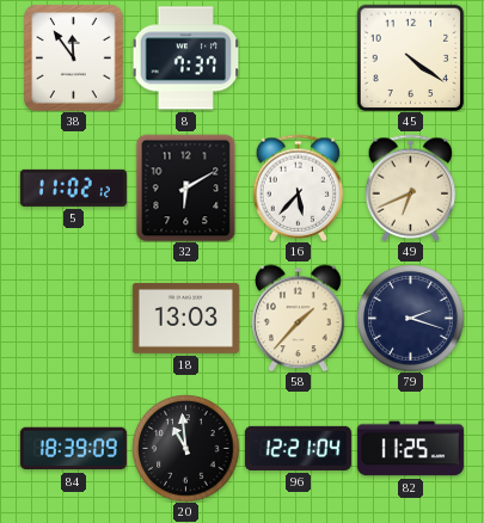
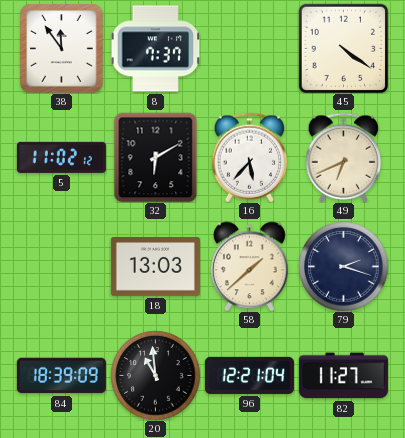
58: 1:37 -> 1:38
82: 11:25 -> 11:27
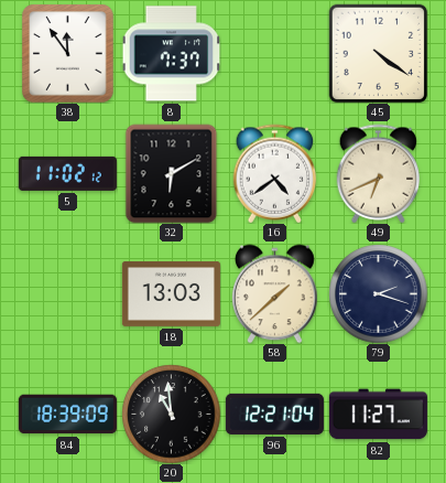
16: 5:37 -> 4:39
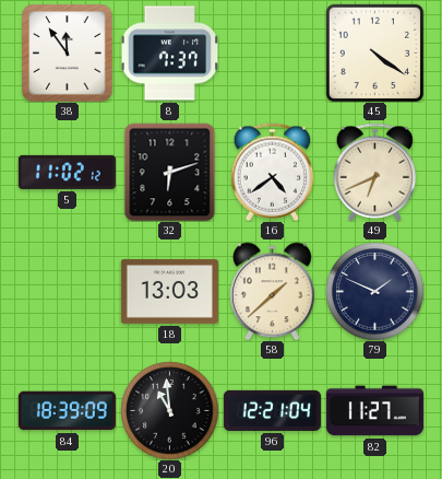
32: 6:10 -> 6:12
79: 2:18 -> 1:49
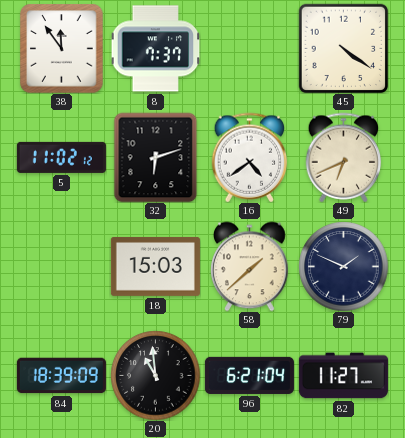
18: 13:03 -> 15:03
96: 12:21 -> 6:21
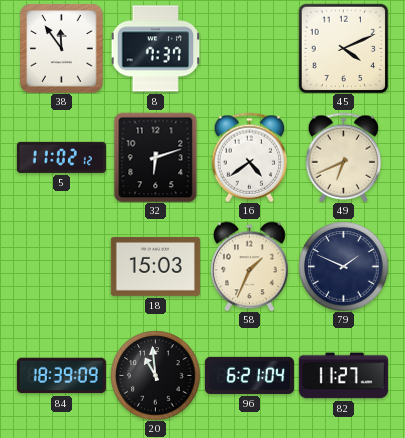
45: 4:21 -> 4:11
58: 1:38 -> 1:34
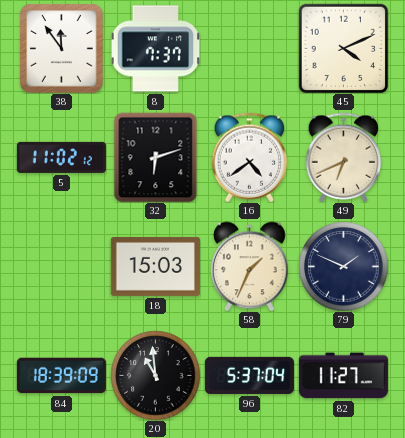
96: 6:21 -> 5:37
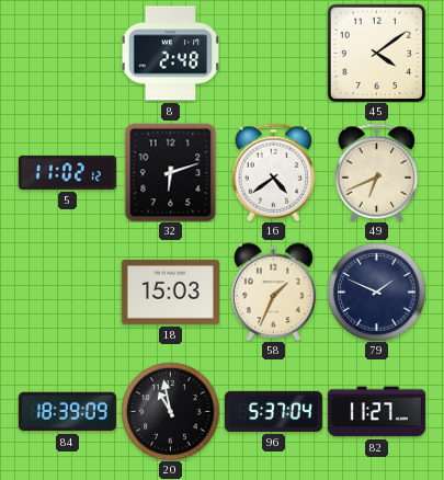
38: 11:54 -> none
8: 7:37 -> 2:48
45: 4:11 -> 4:09
20: 10:59 -> 10:58
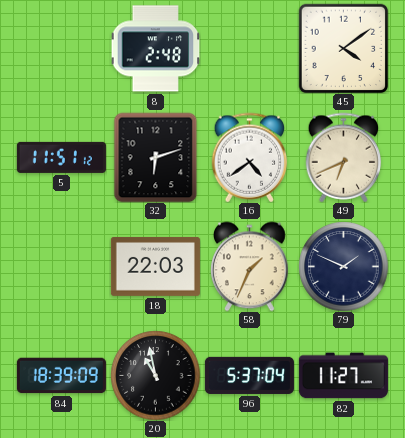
5: 11:02 -> 11:51
18: 15:03 -> 22:03
